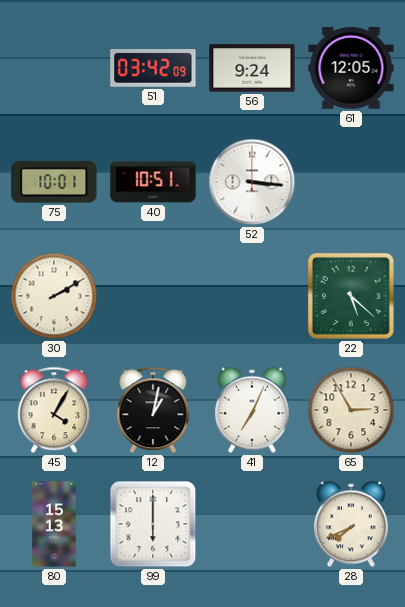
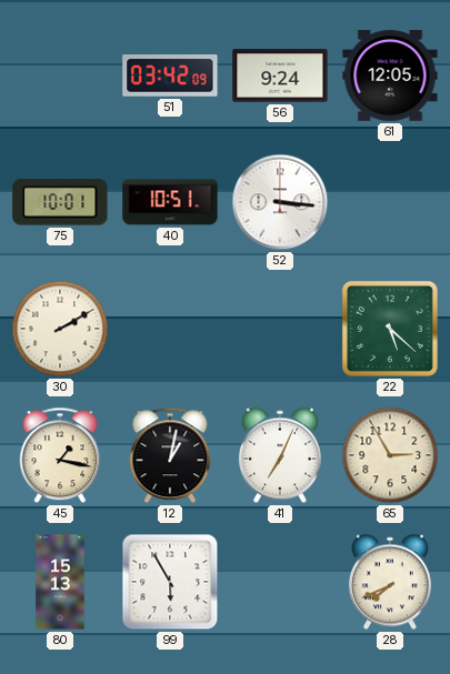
45: 4:05 -> 1:17
99: 6:00 -> 5:55
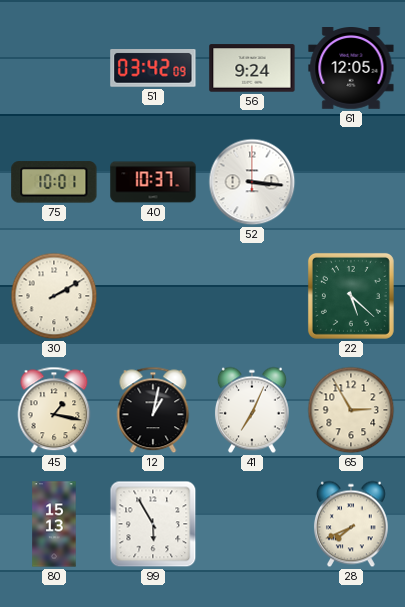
40: 10:51 -> 10:37
